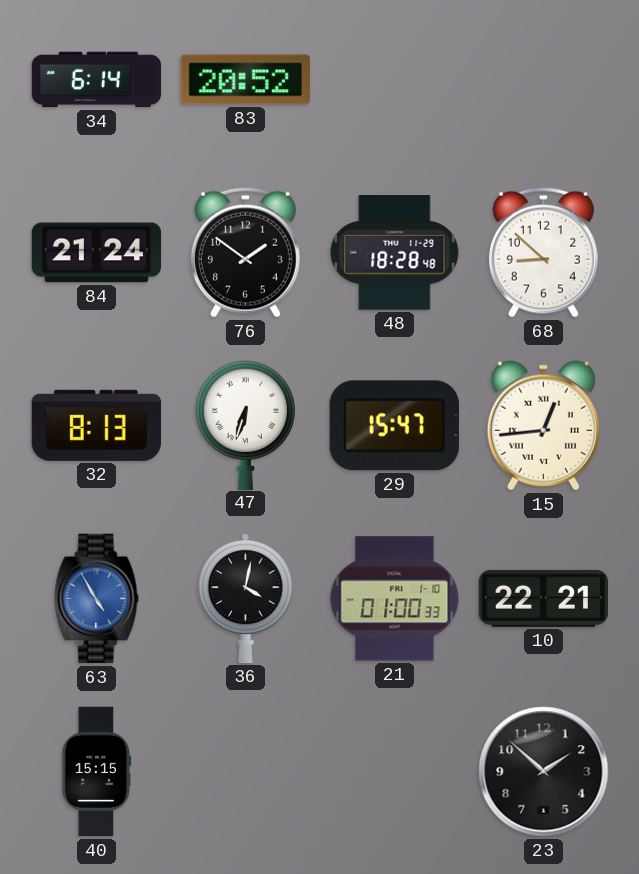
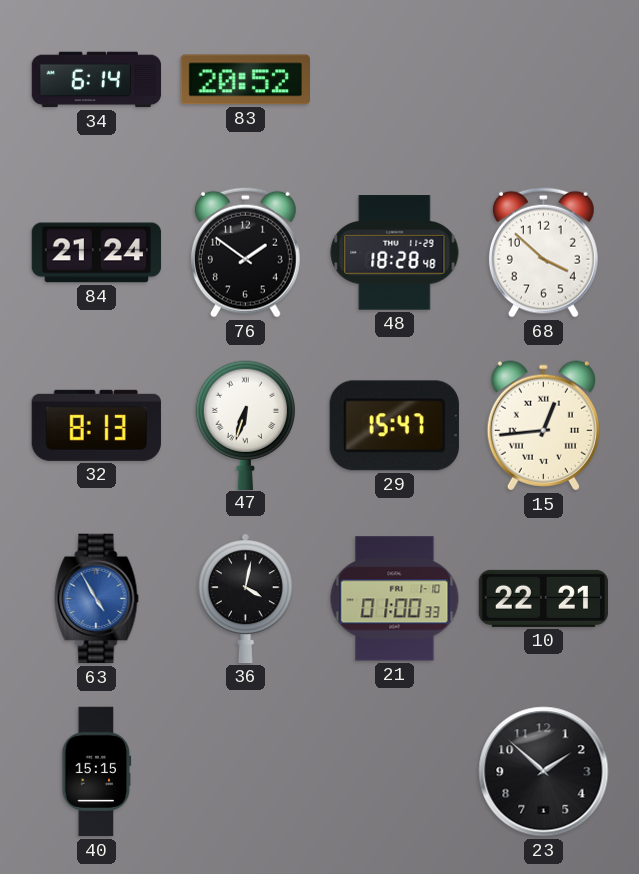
68: 8:52 -> 3:52
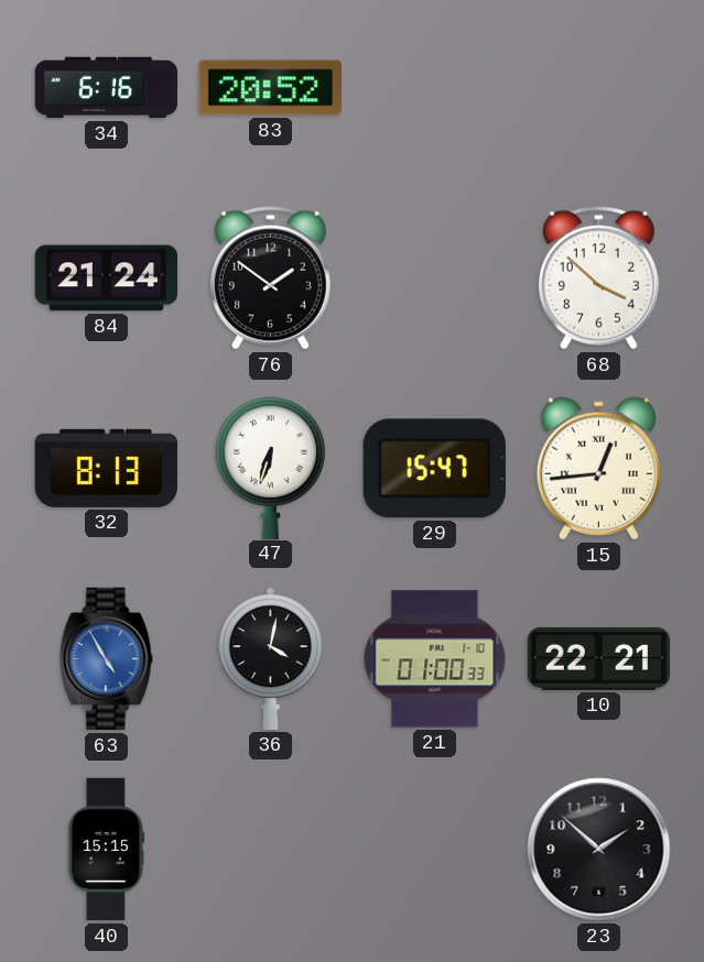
34: 6:14 -> 6:16
48: 18:28 -> none
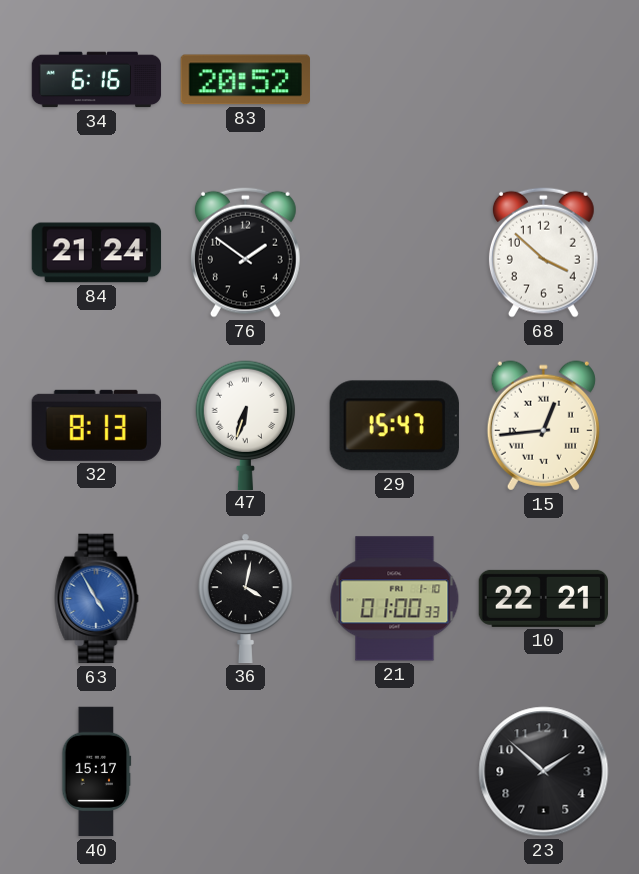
40: 15:15 -> 15:17
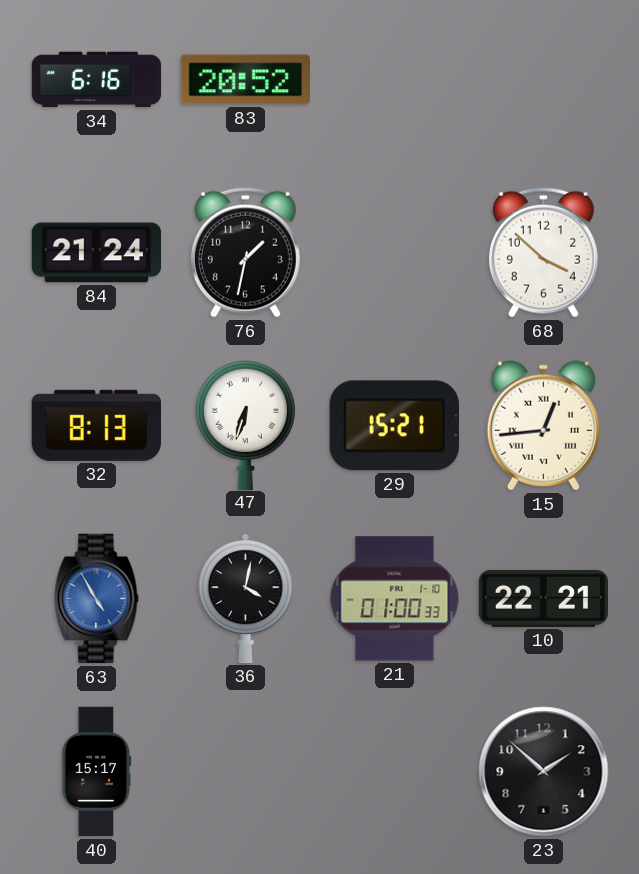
76: 1:51 -> 1:32
29: 15:47 -> 15:21
